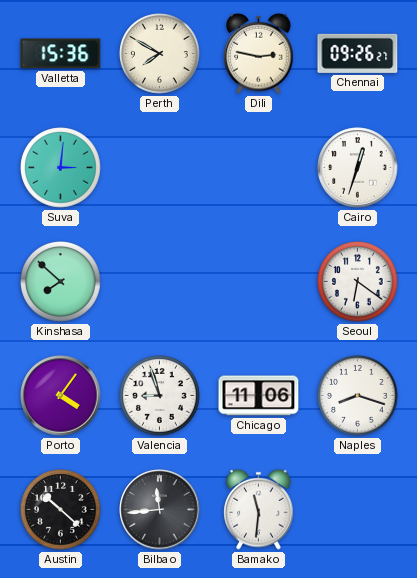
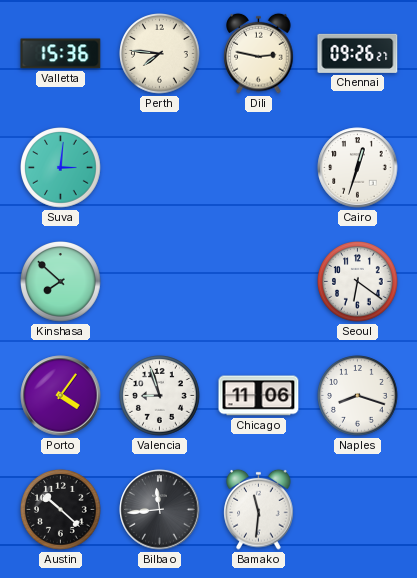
Perth: 7:50 -> 7:46
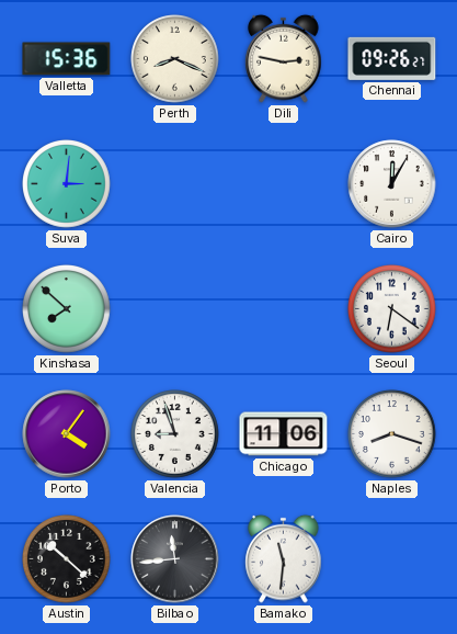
Perth: 7:46 -> 8:19
Cairo: 12:33 -> 12:05
